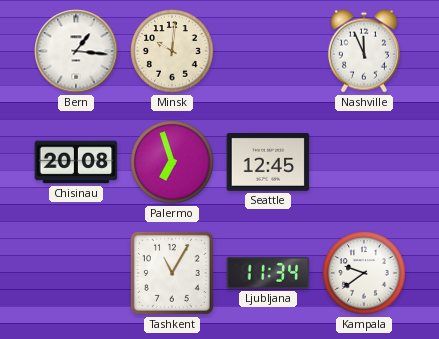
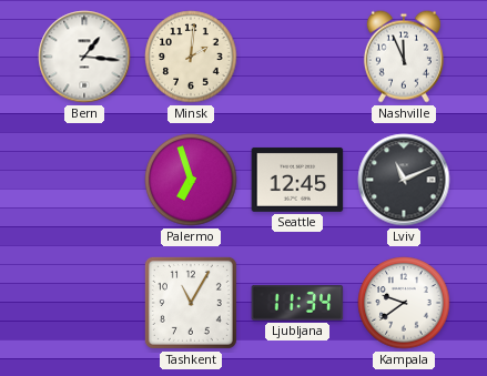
Minsk: 10:01 -> 2:01
Chisinau: 20:08 -> none
Lviv: none -> 11:11
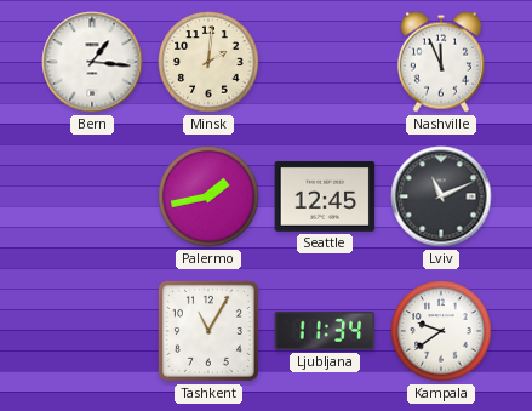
Palermo: 6:57 -> 1:43
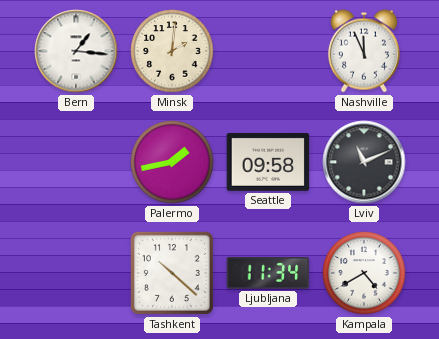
Seattle: 12:45 -> 09:58
Tashkent: 11:05 -> 10:22
Kampala: 9:39 -> 4:40
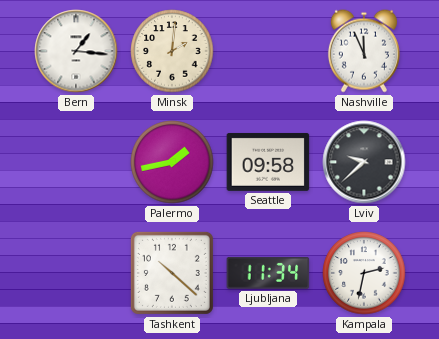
Lviv: 11:11 -> 9:38
Kampala: 4:40 -> 2:32
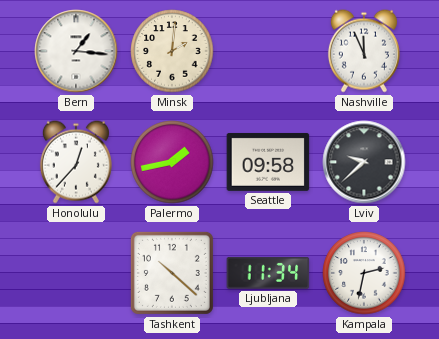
Honolulu: none -> 12:37
